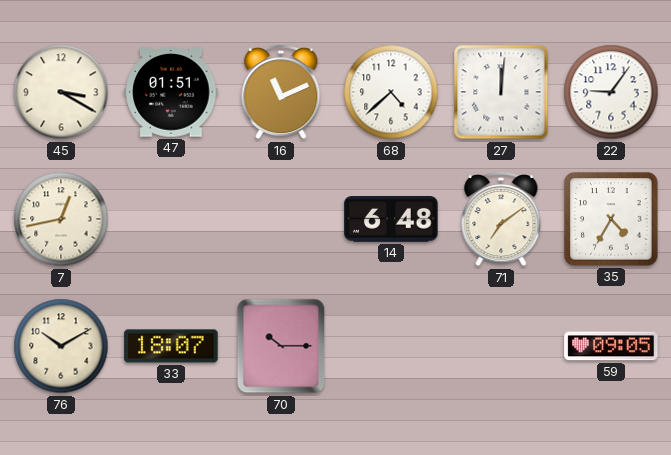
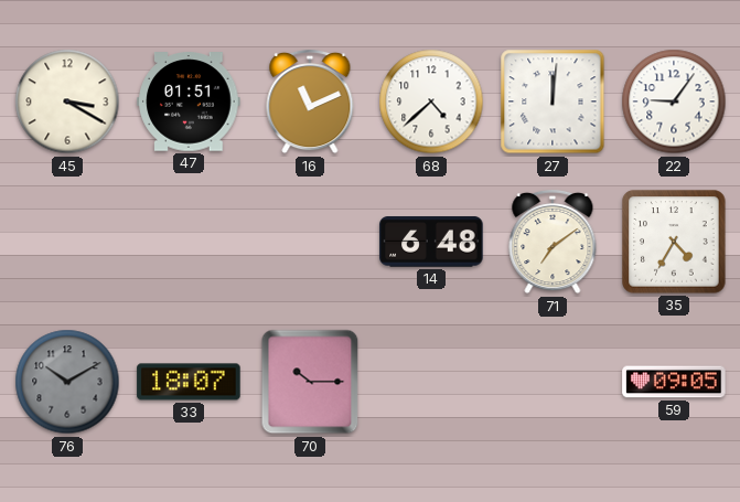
7: 12:43 -> none
76 dial: cream -> grey
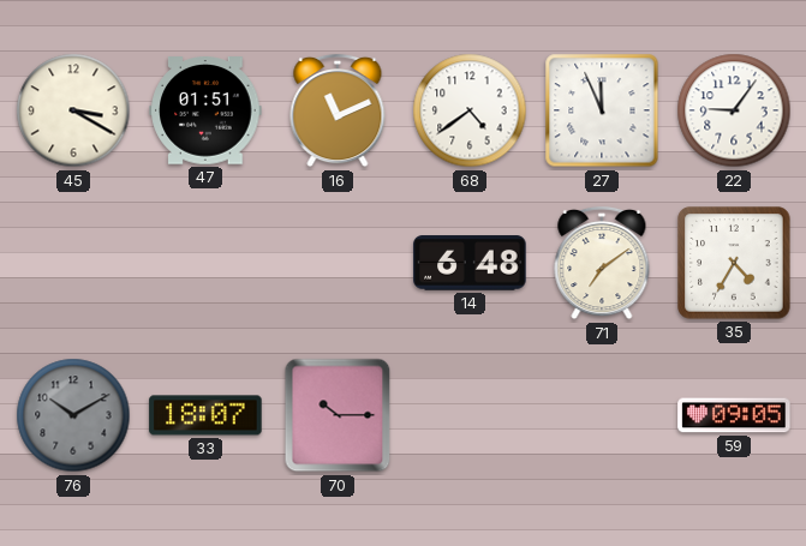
68: 4:38 -> 4:39
27: 12:01 -> 11:56
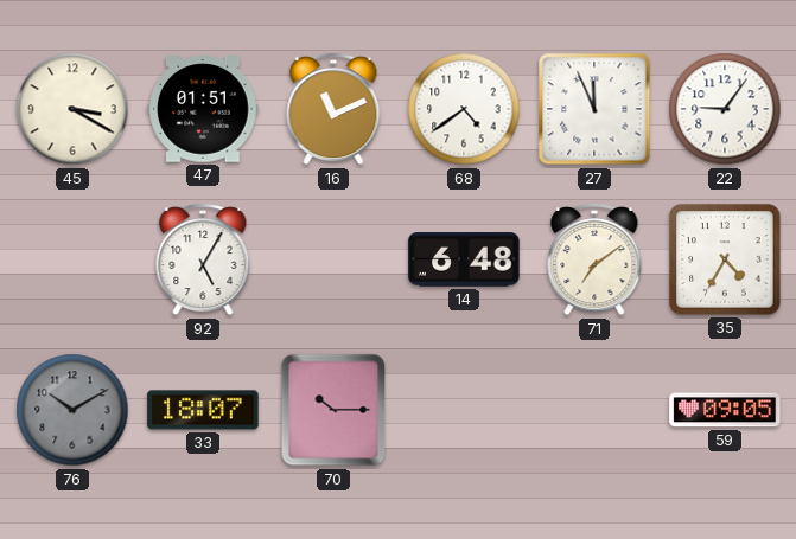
92: none -> 5:05
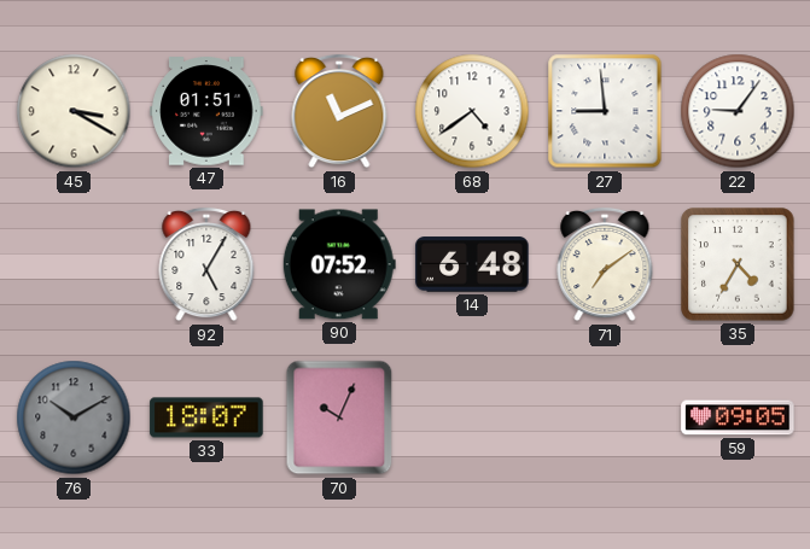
27: 11:56 -> 8:59
90: none -> 07:52
70: 10:15 -> 10:04
